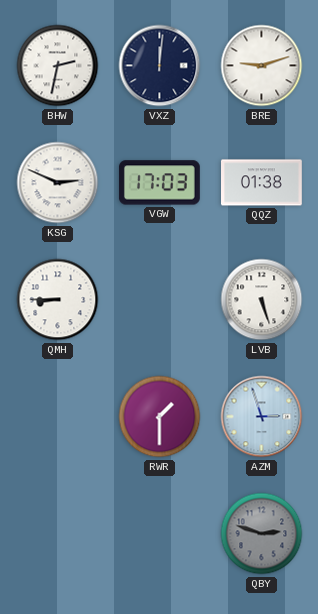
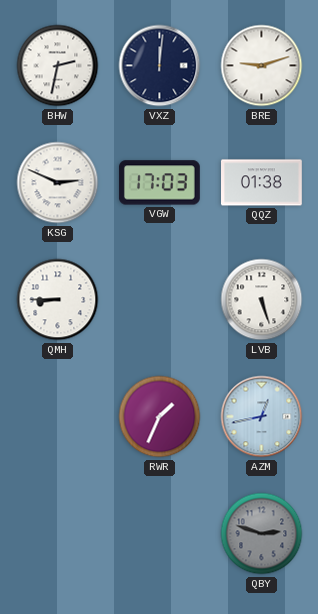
RWR: 1:30 -> 1:34
AZM: 2:57 -> 12:43
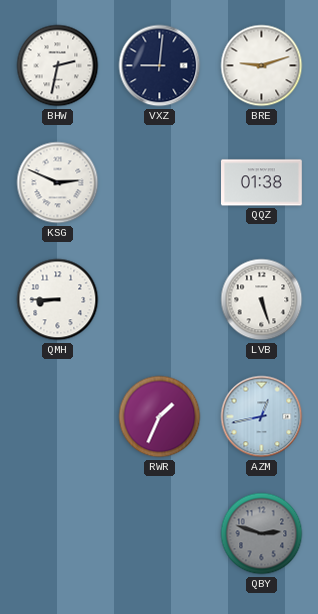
VXZ: 12:01 -> 9:01
VGW: 17:03 -> none
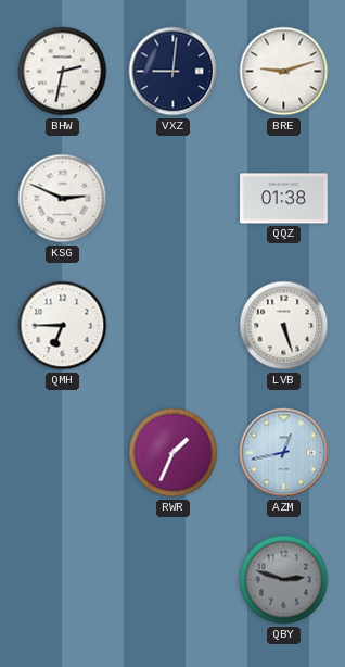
QMH: 8:45 -> 6:45
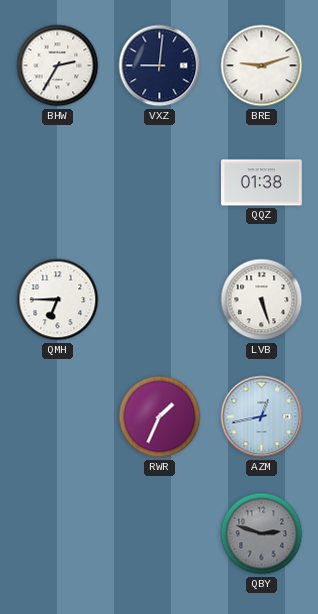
BHW: 2:32 -> 2:35
KSG: 2:49 -> none
